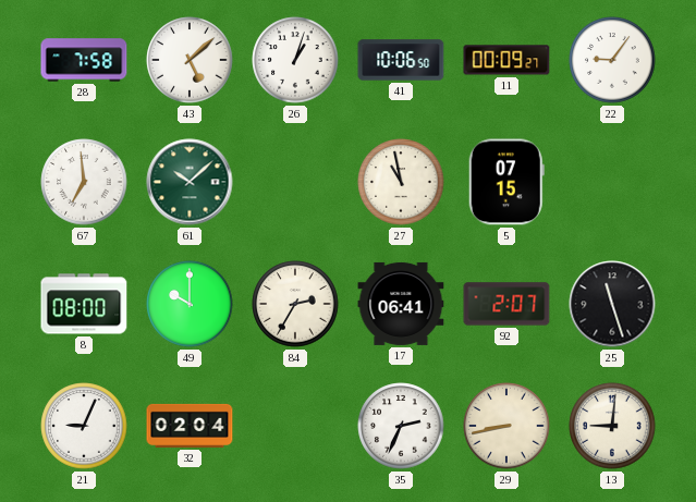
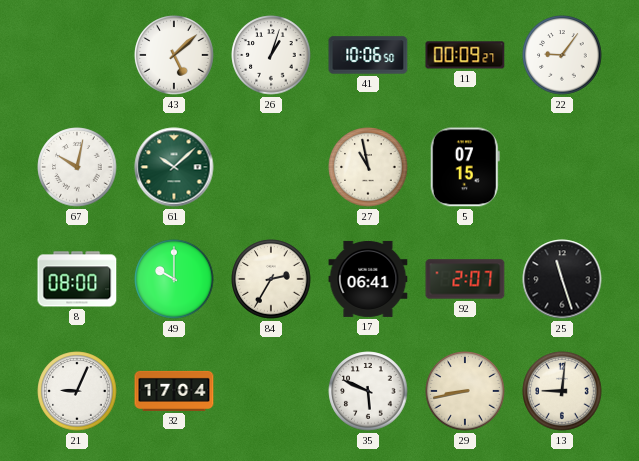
28: 7:58 -> none
67: 6:59 -> 10:02
32: 02:04 -> 17:04
35: 2:34 -> 5:49
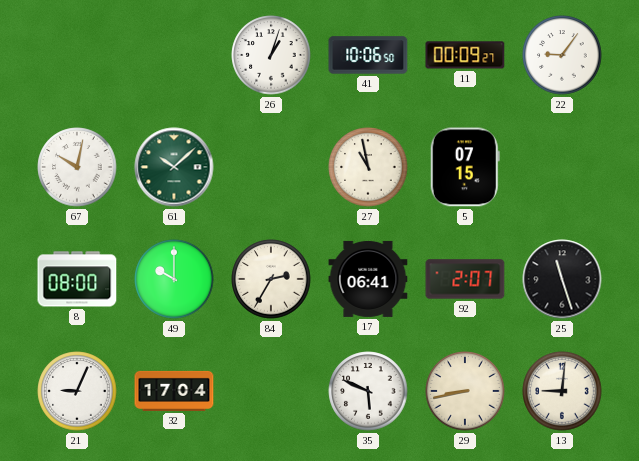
43: 5:08 -> none
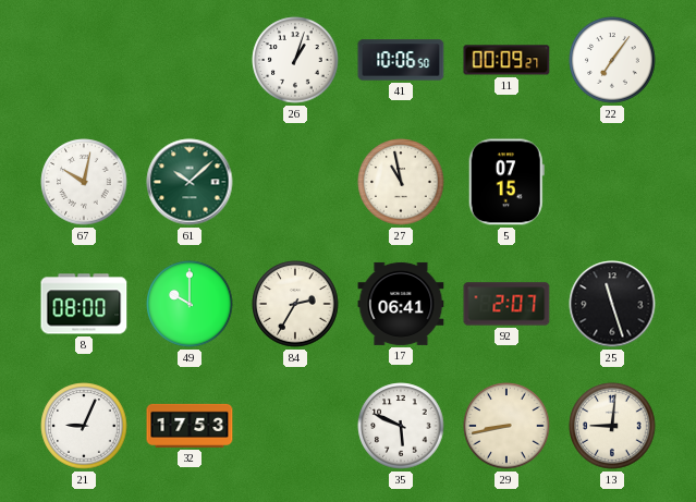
22: 9:06 -> 7:06
32: 17:04 -> 17:53
